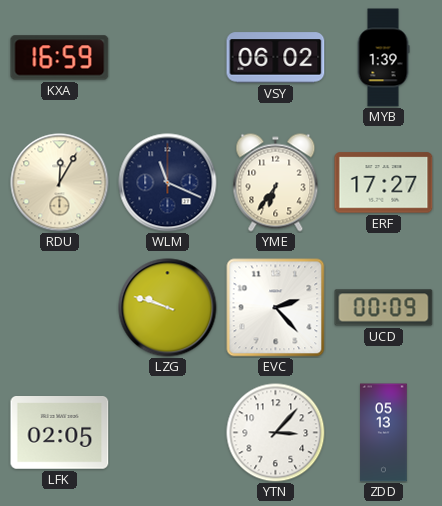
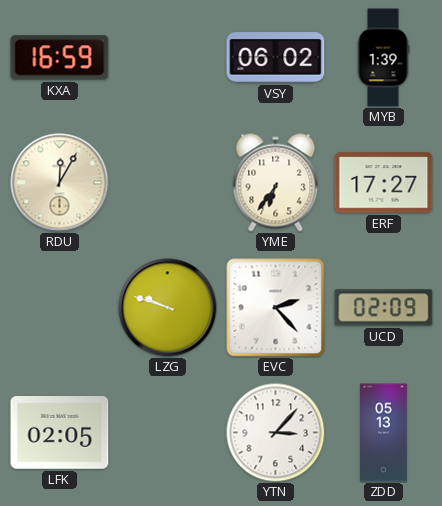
WLM: 11:19 -> none
UCD: 00:09 -> 02:09
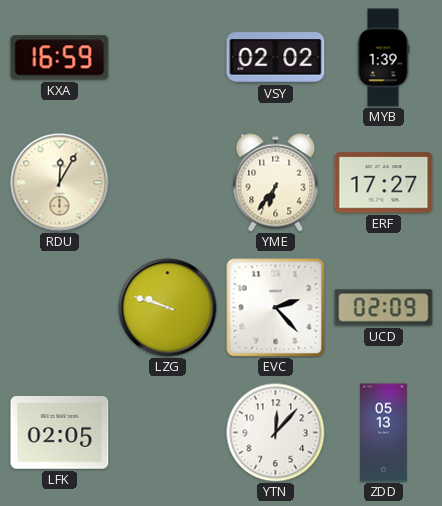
VSY: 06:02 -> 02:02
YTN: 3:07 -> 12:07
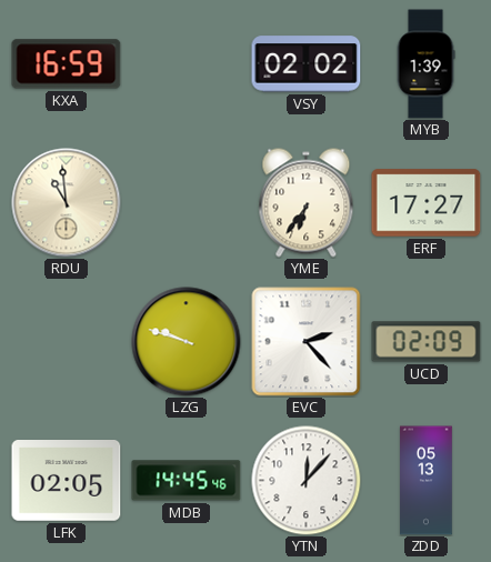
RDU: 12:05 -> 10:59
MDB: none -> 14:45
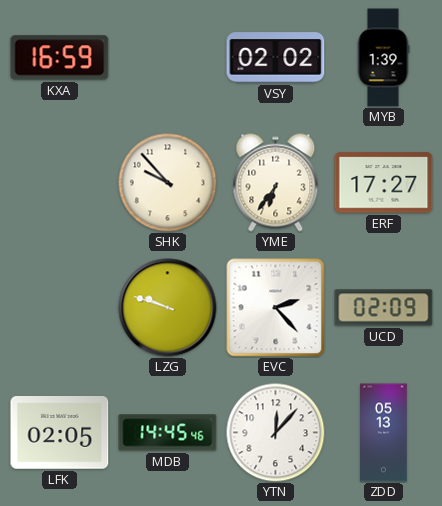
RDU: 10:59 -> none
SHK: none -> 9:53
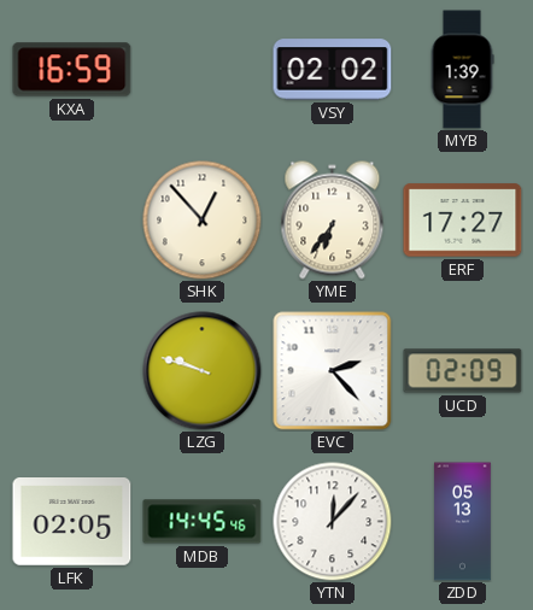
SHK: 9:53 -> 12:53
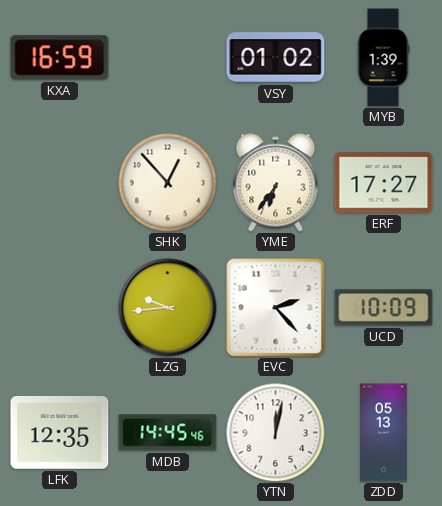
VSY: 02:02 -> 01:02
LZG: 9:48 -> 9:44
UCD: 02:09 -> 10:09
LFK: 02:05 -> 12:35
YTN: 12:07 -> 12:02
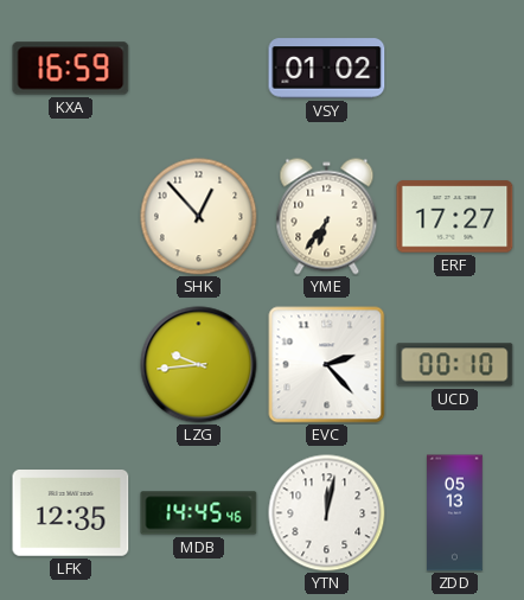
MYB: 1:39 -> none
UCD: 10:09 -> 00:10
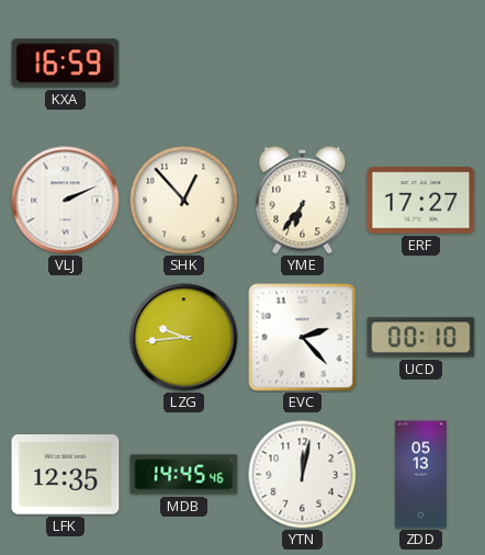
VSY: 01:02 -> none
VLJ: none -> 2:11
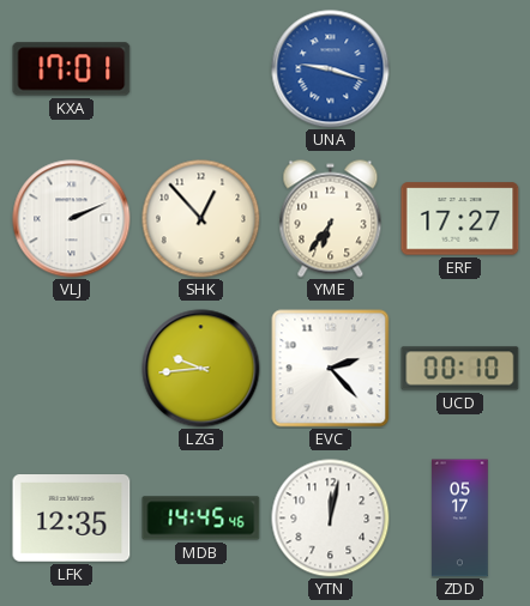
KXA: 16:59 -> 17:01
UNA: none -> 9:18
ZDD: 05:13 -> 05:17
